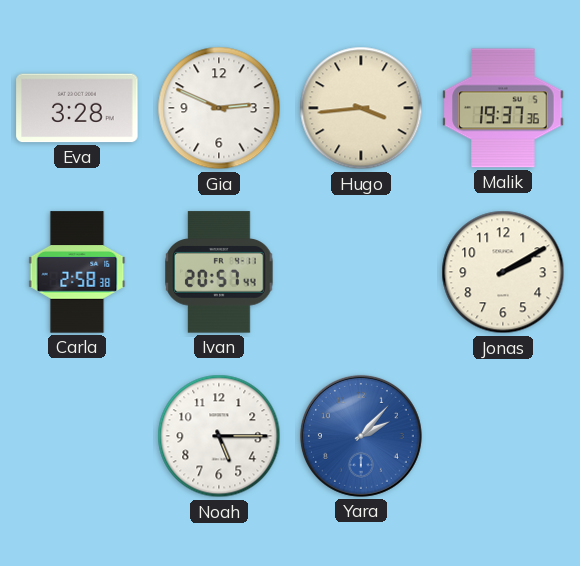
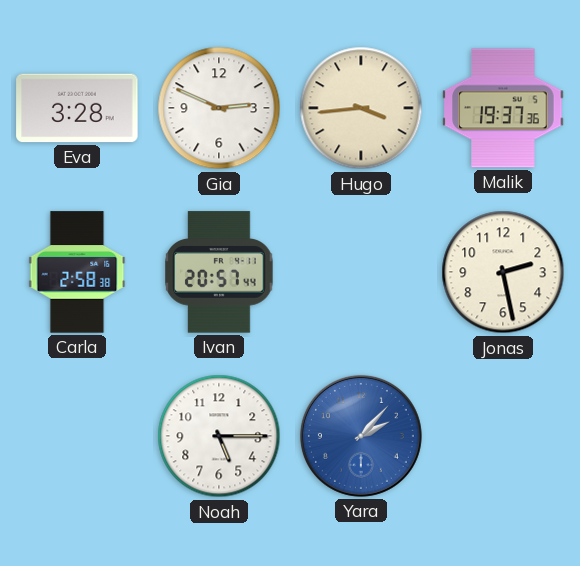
Jonas: 2:10 -> 2:28
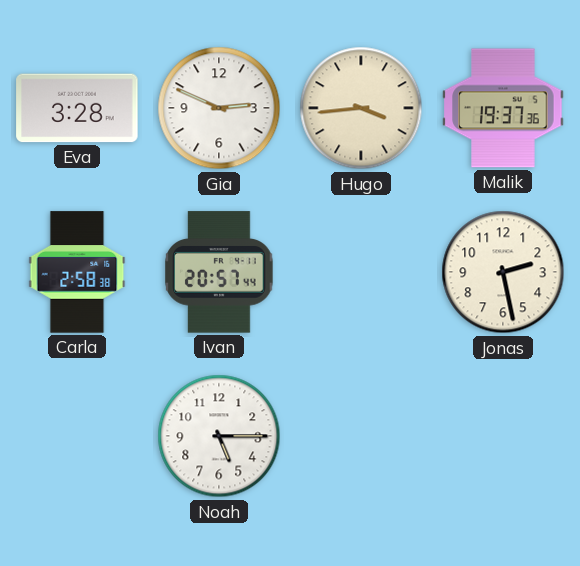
Yara: 2:07 -> none
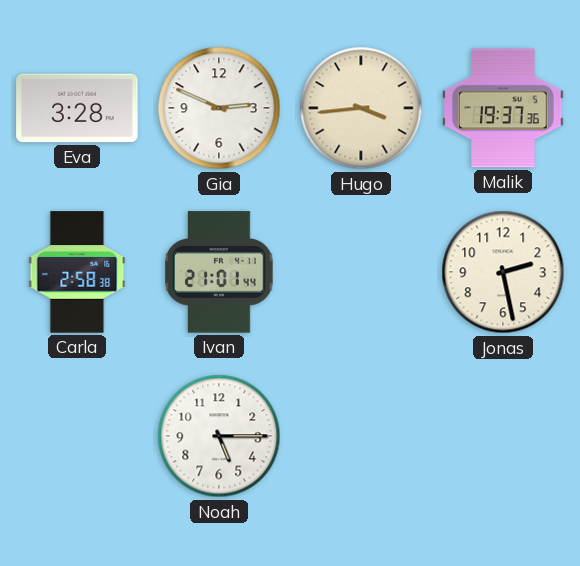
Ivan: 20:57 -> 21:01
